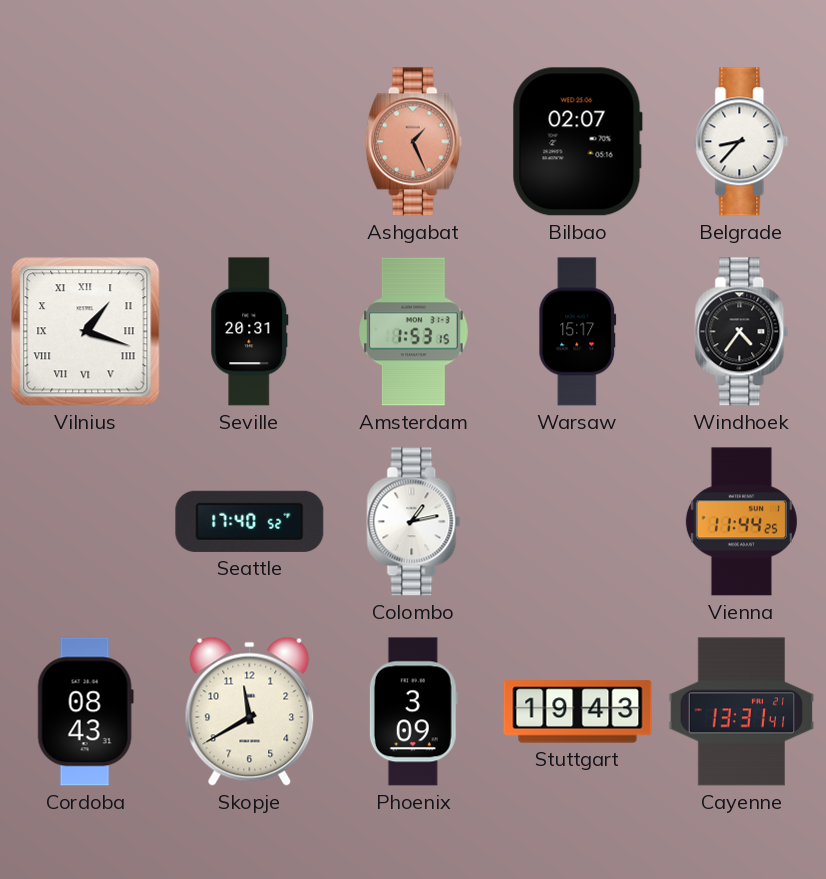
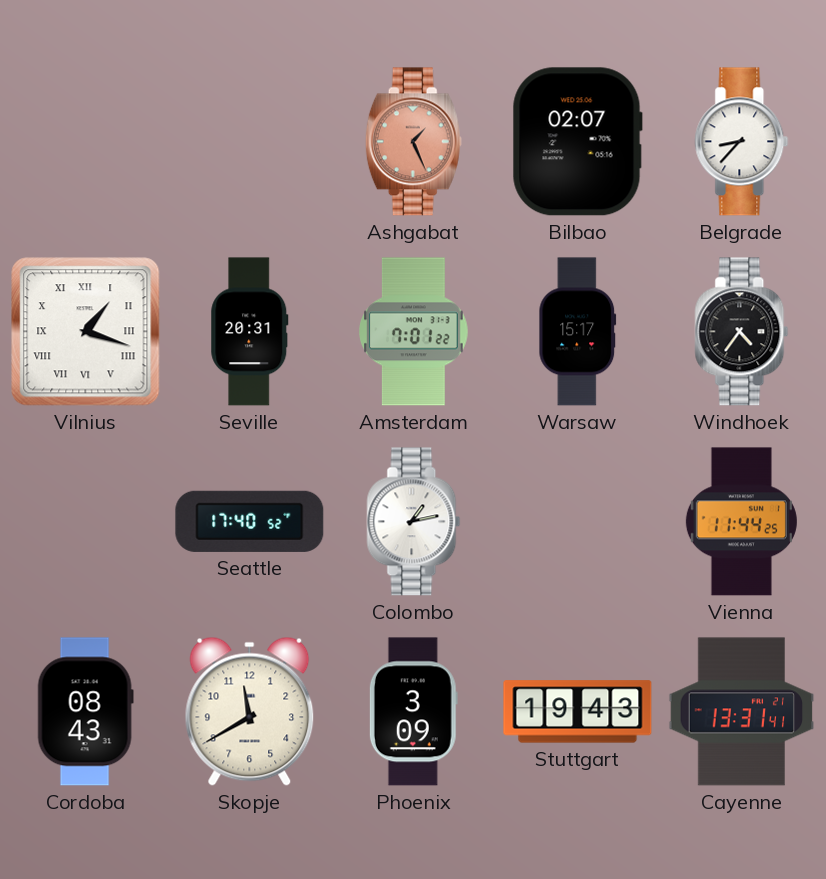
Amsterdam: 1:53 -> 7:01
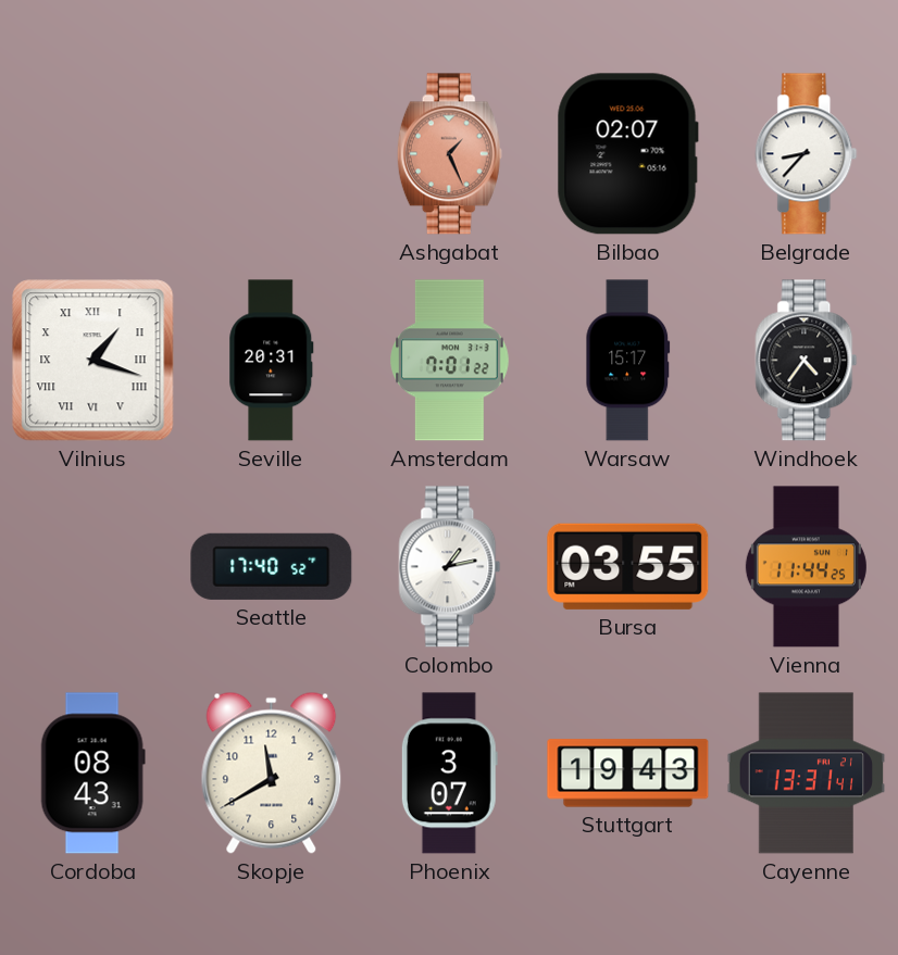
Bursa: none -> 03:55
Phoenix: 3:09 -> 3:07
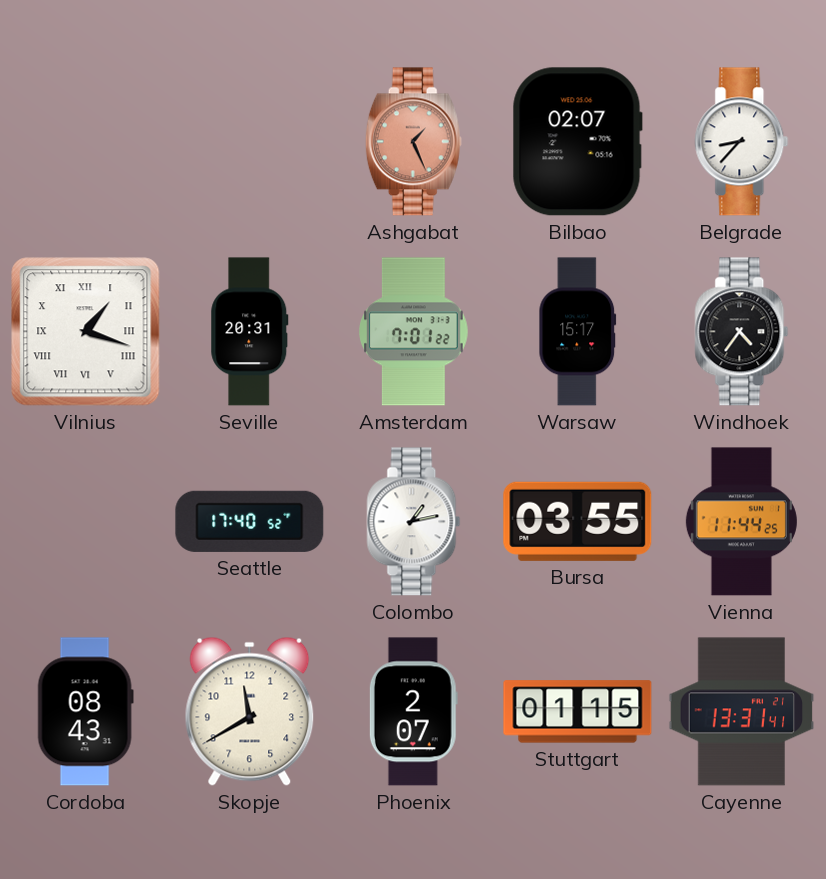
Phoenix: 3:07 -> 2:07
Stuttgart: 19:43 -> 01:15
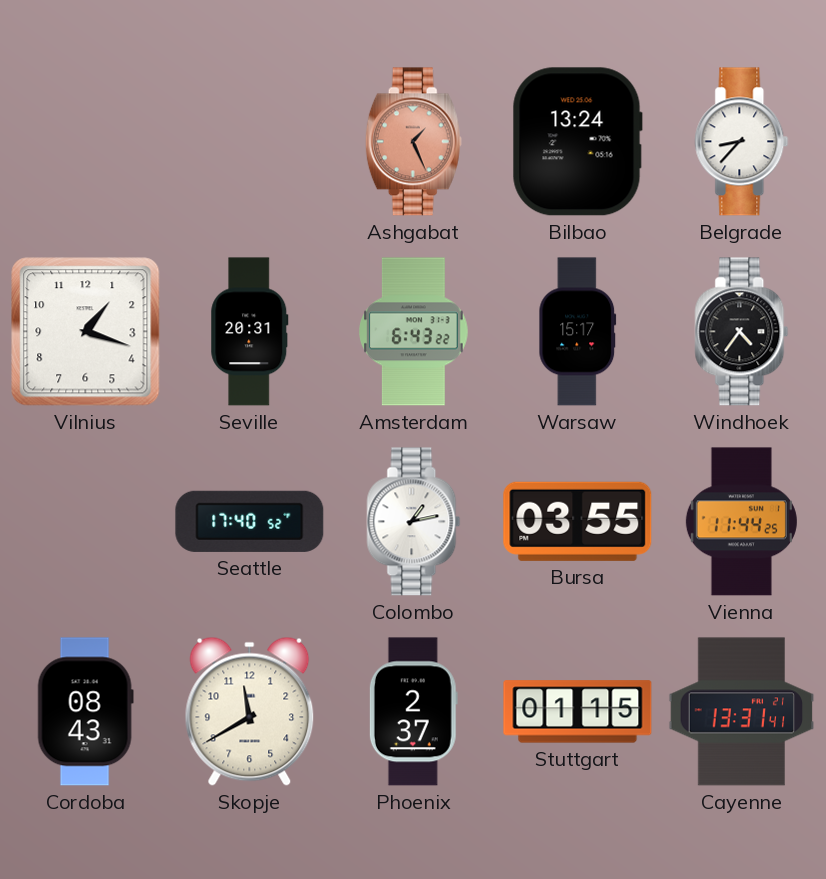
Bilbao: 02:07 -> 13:24
Vilnius numerals: Roman -> Arabic
Amsterdam: 7:01 -> 6:43
Phoenix: 2:07 -> 2:37
